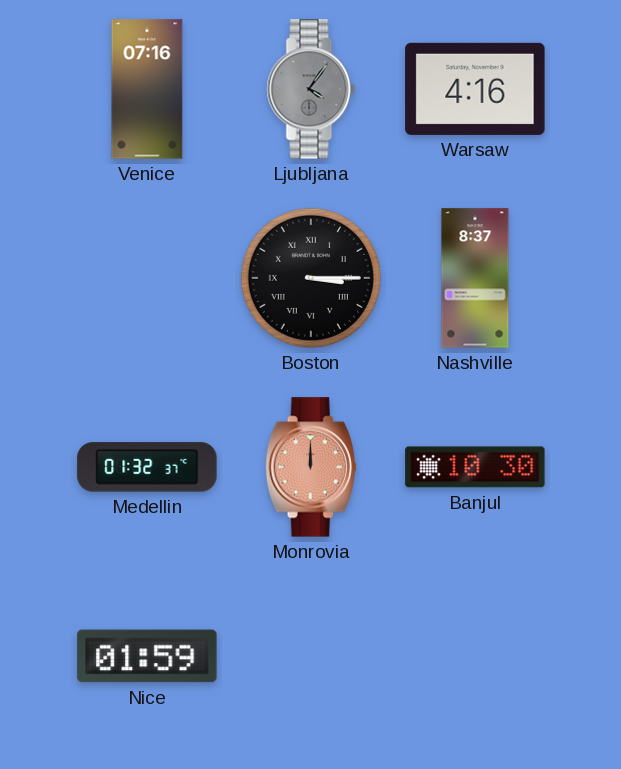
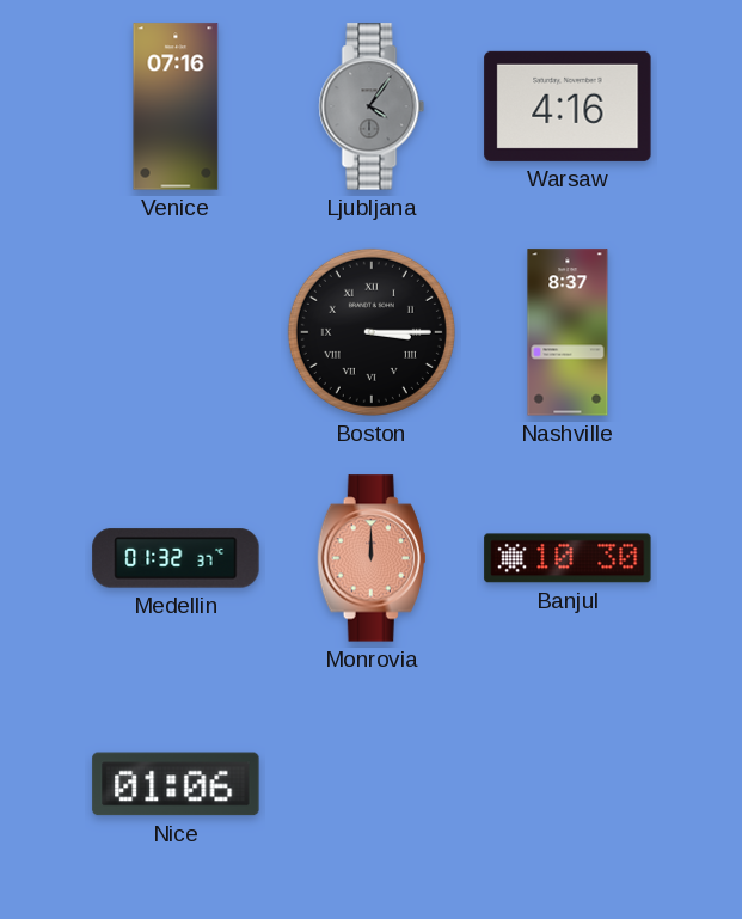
Nice: 01:59 -> 01:06
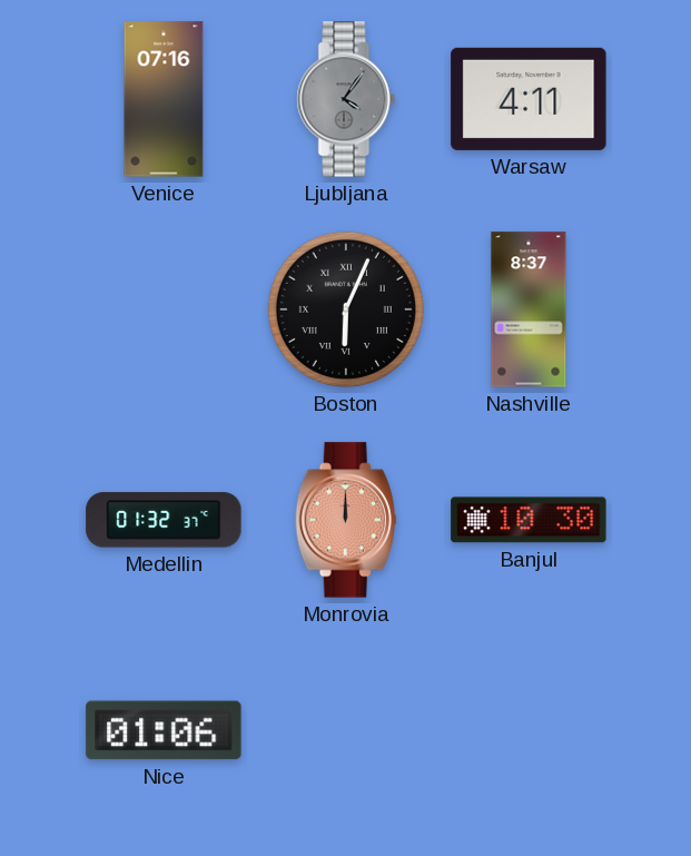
Warsaw: 4:16 -> 4:11
Boston: 3:15 -> 6:04
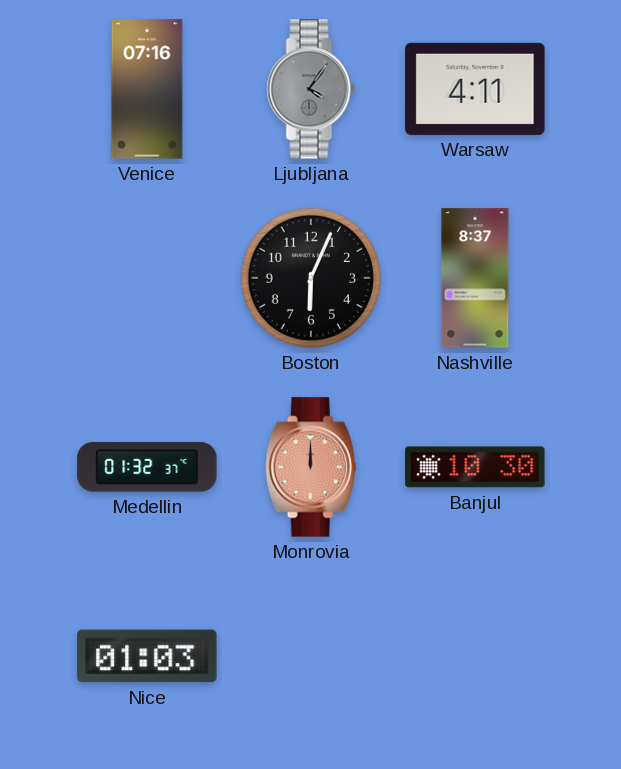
Boston numerals: Roman -> Arabic
Nice: 01:06 -> 01:03
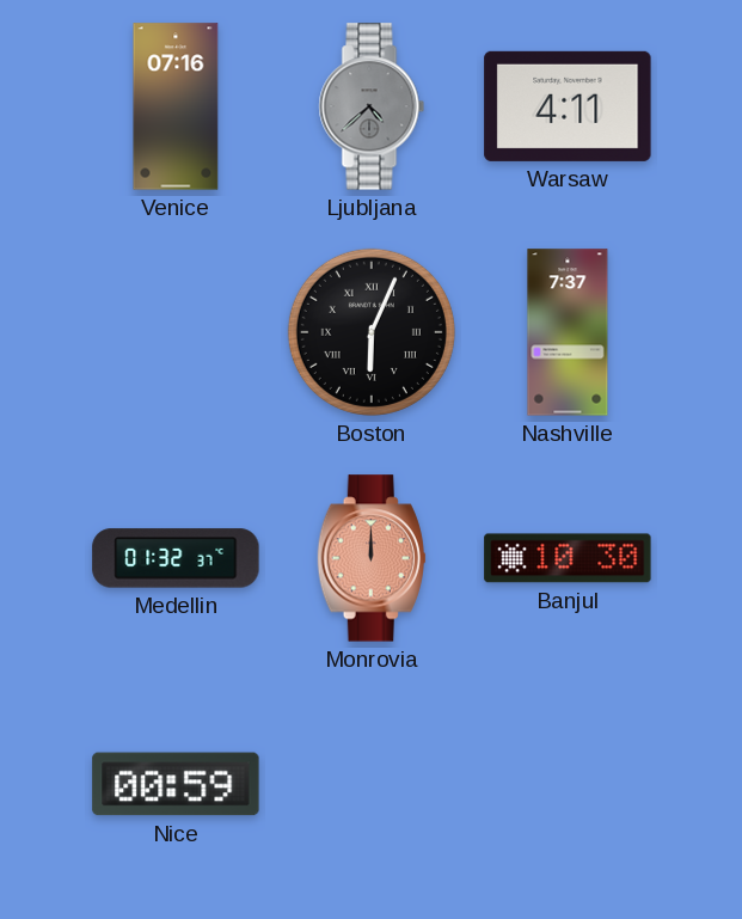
Ljubljana: 4:06 -> 4:38
Boston numerals: Arabic -> Roman
Nashville: 8:37 -> 7:37
Nice: 01:03 -> 00:59
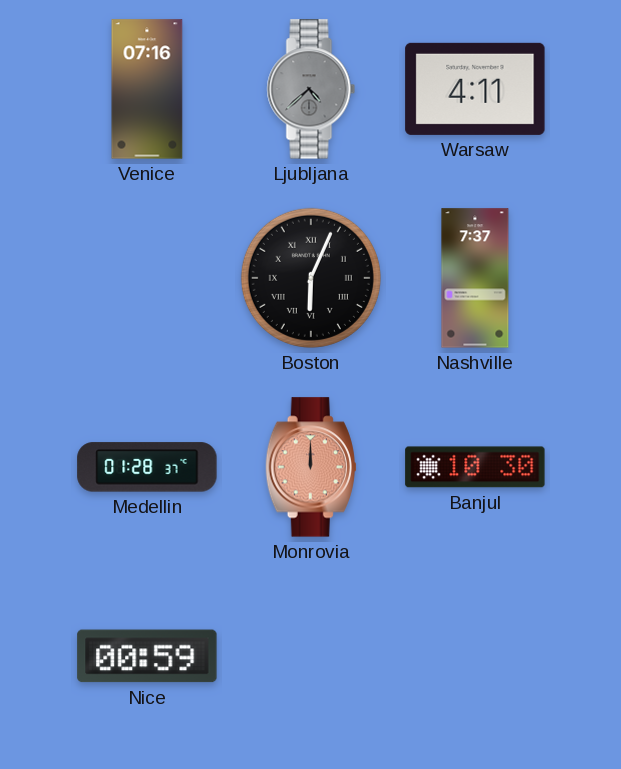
Medellin: 01:32 -> 01:28
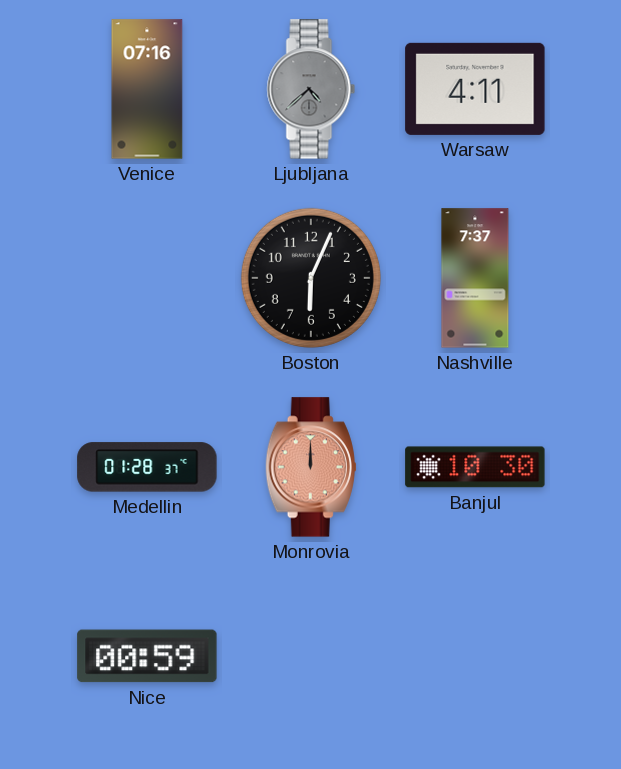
Boston numerals: Roman -> Arabic
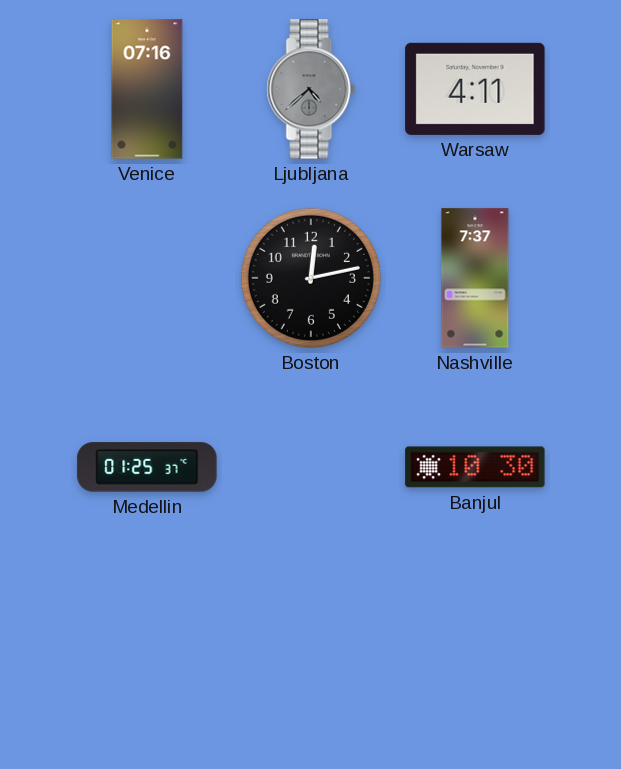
Boston: 6:04 -> 12:13
Medellin: 01:28 -> 01:25
Monrovia: 12:00 -> none
Nice: 00:59 -> none
